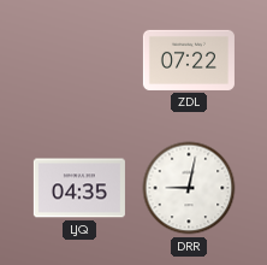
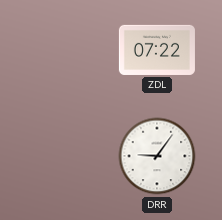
LJQ: 04:35 -> none
DRR: 9:02 -> 9:06
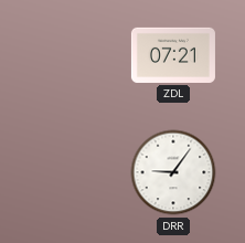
ZDL: 07:22 -> 07:21
